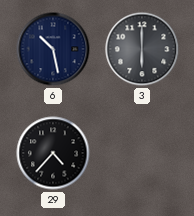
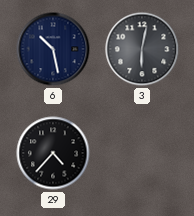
3: 6:00 -> 6:02
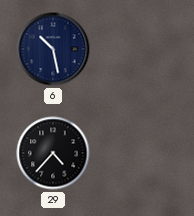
3: 6:02 -> none
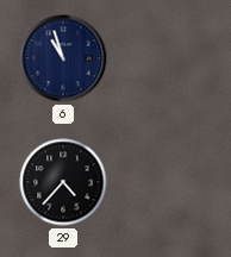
6: 10:28 -> 10:57
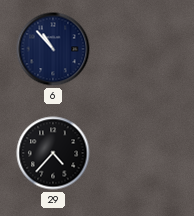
6: 10:57 -> 10:53
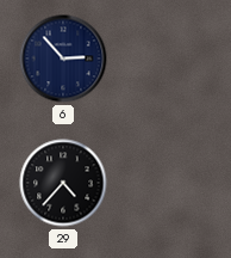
6: 10:53 -> 2:53
